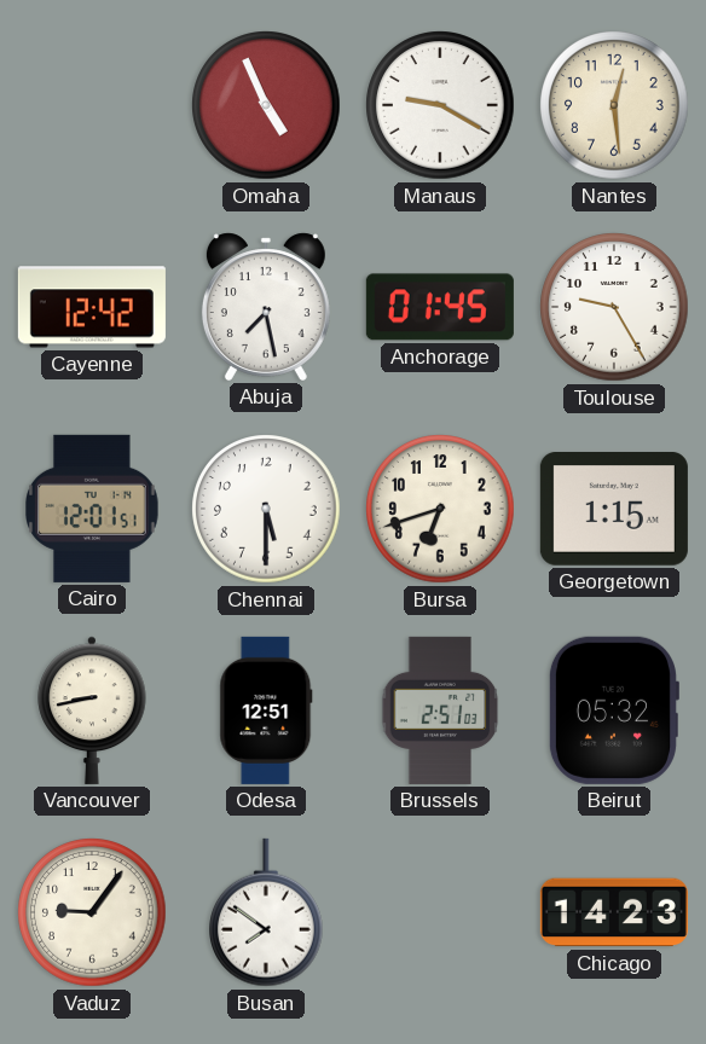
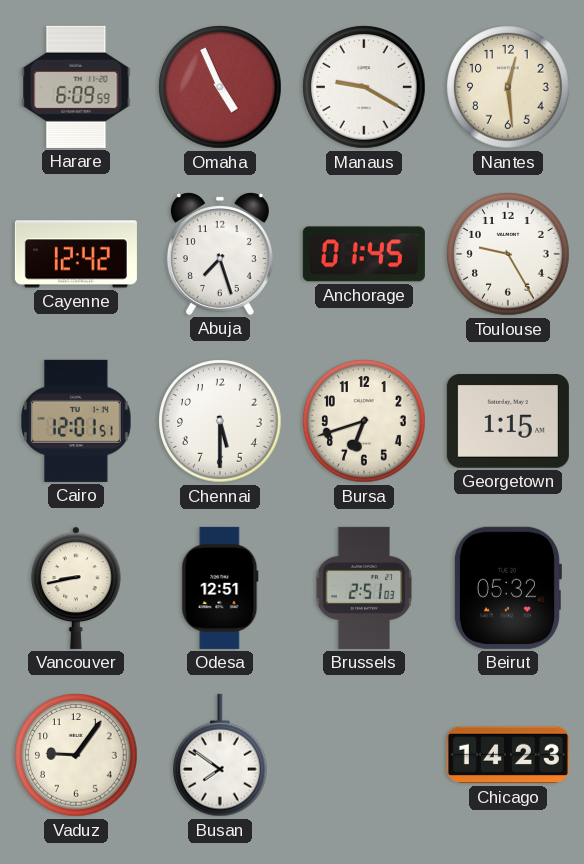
Harare: none -> 6:09
Abuja: 7:28 -> 7:27
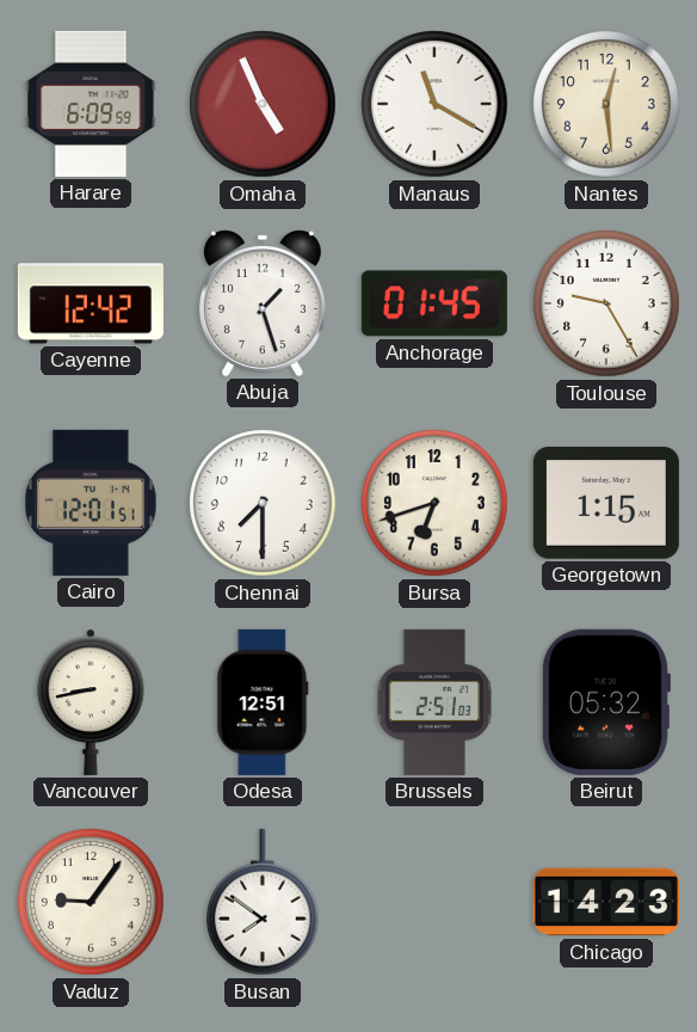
Manaus: 9:20 -> 11:20
Abuja: 7:27 -> 1:27
Chennai: 5:30 -> 7:30
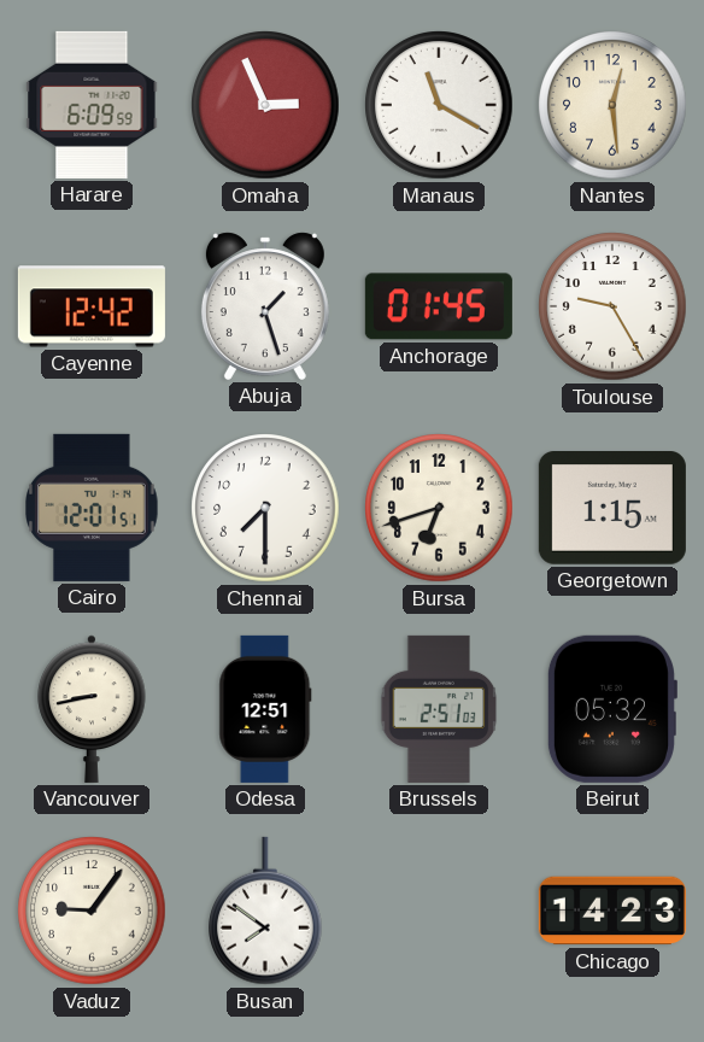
Omaha: 4:56 -> 2:56
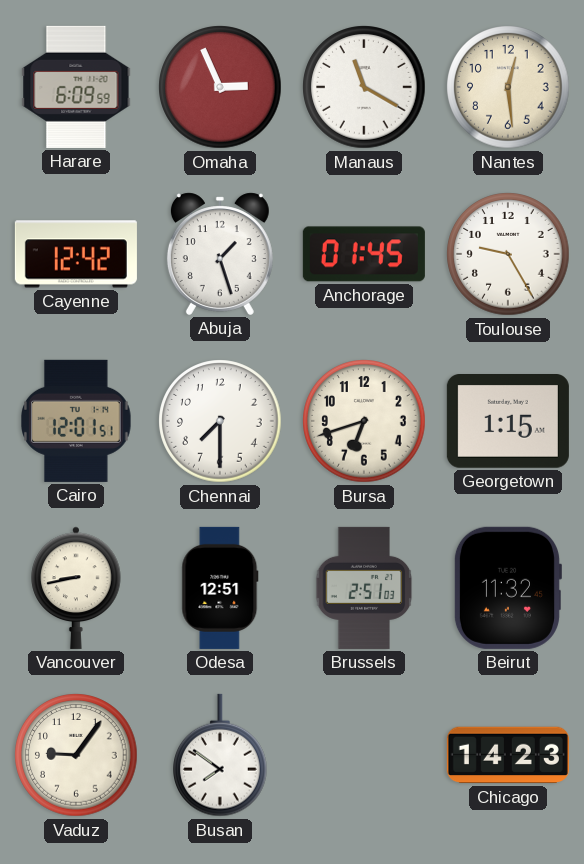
Beirut: 05:32 -> 11:32
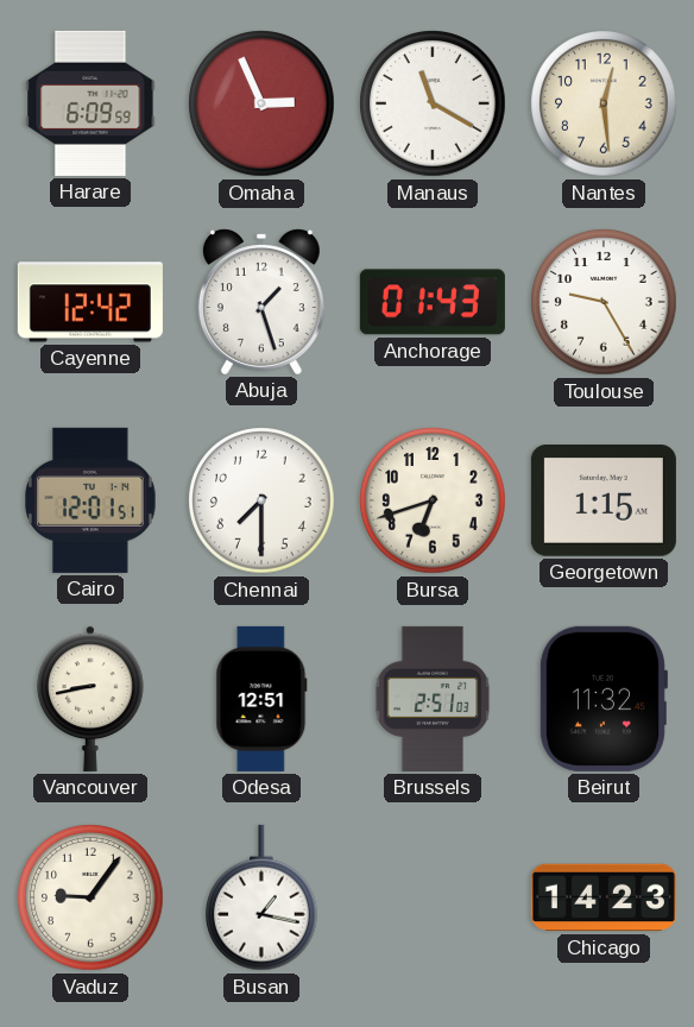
Anchorage: 01:45 -> 01:43
Busan: 7:51 -> 1:17
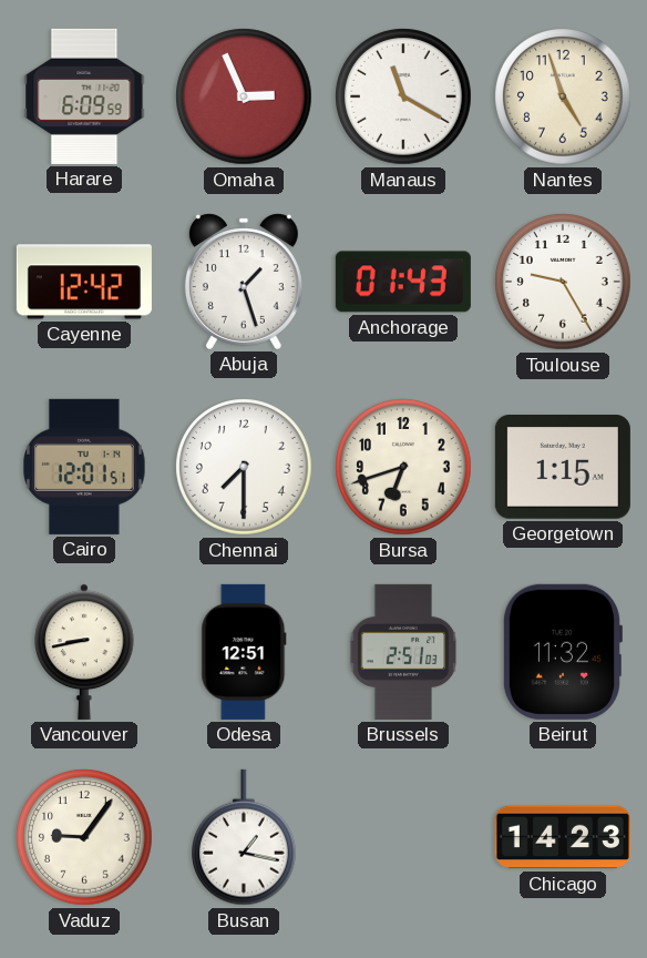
Nantes: 12:29 -> 4:57
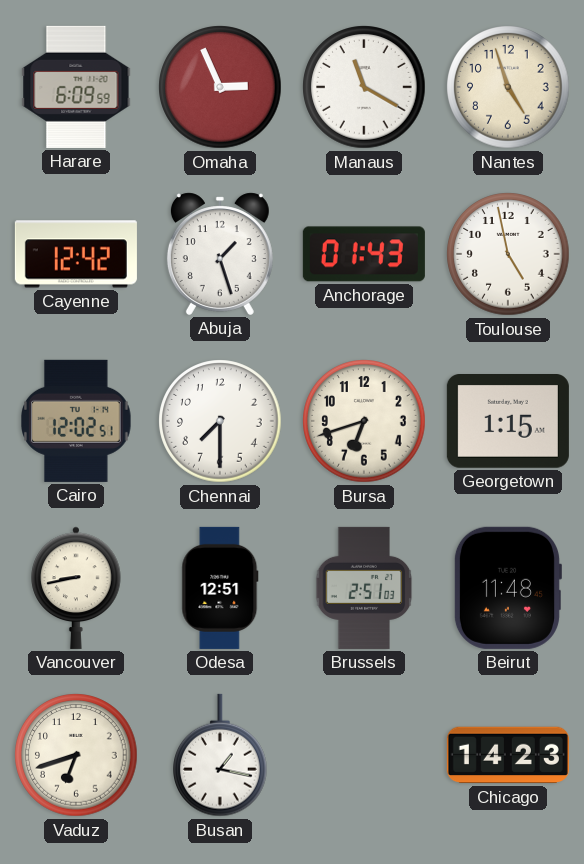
Toulouse: 9:25 -> 4:58
Cairo: 12:01 -> 12:02
Beirut: 11:32 -> 11:48
Vaduz: 9:06 -> 6:42
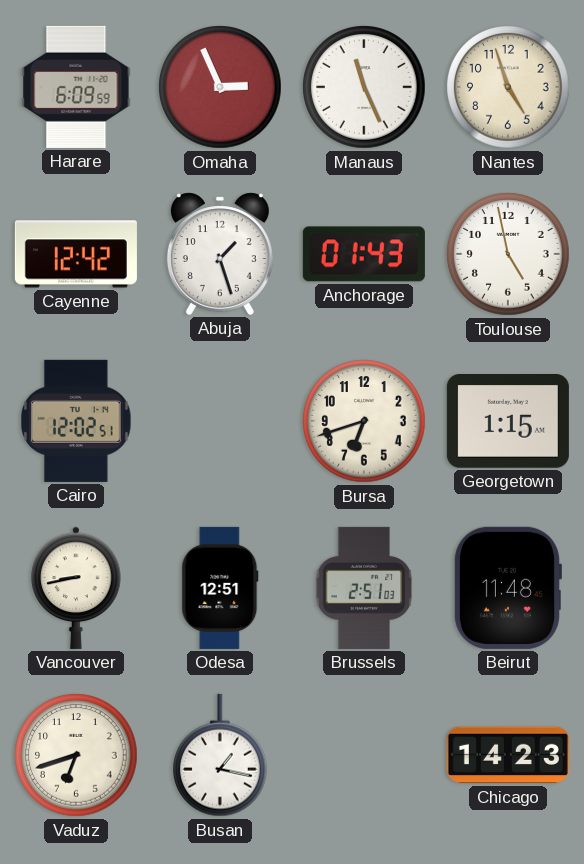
Manaus: 11:20 -> 11:26
Chennai: 7:30 -> none
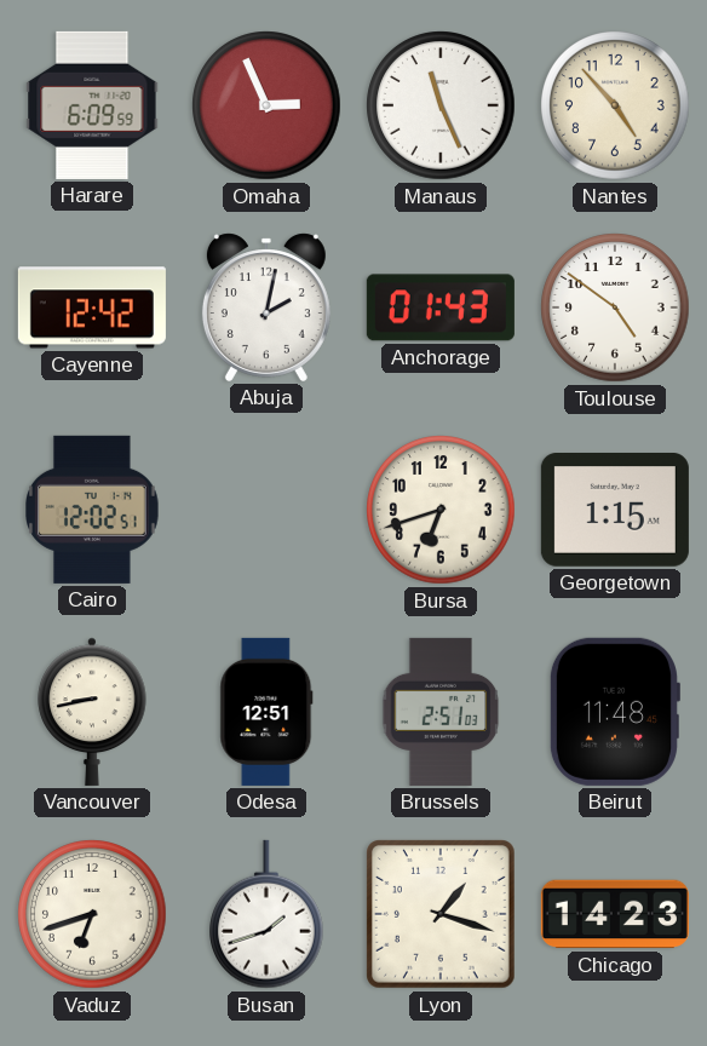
Nantes: 4:57 -> 4:53
Abuja: 1:27 -> 2:02
Toulouse: 4:58 -> 4:51
Busan: 1:17 -> 1:42
Lyon: none -> 1:18
